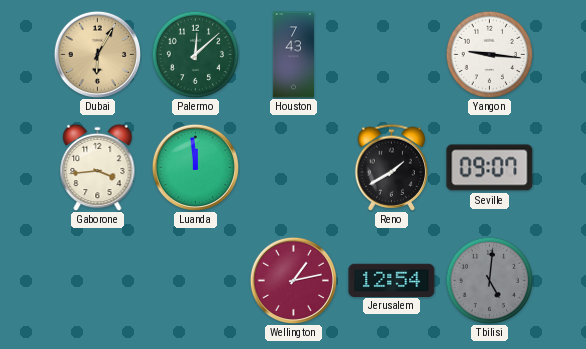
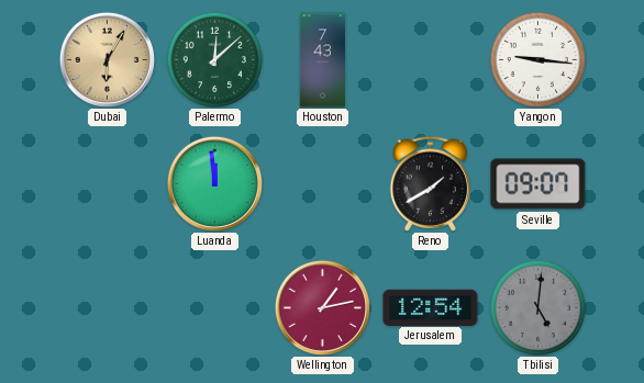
Gaborone: 3:44 -> none
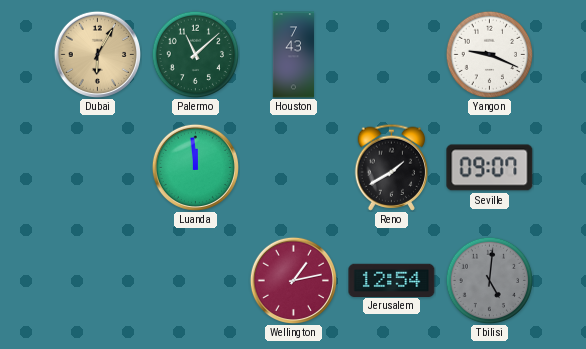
Palermo: 12:08 -> 11:08
Yangon: 9:16 -> 9:19
